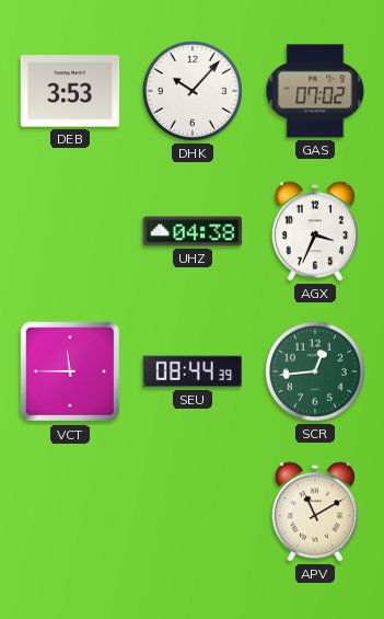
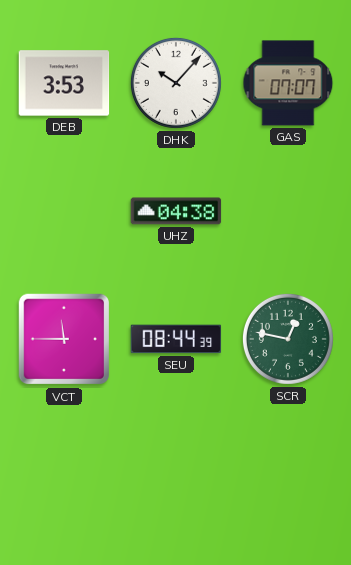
GAS: 07:02 -> 07:07
AGX: 3:34 -> none
SCR: 12:44 -> 12:47
APV: 11:10 -> none
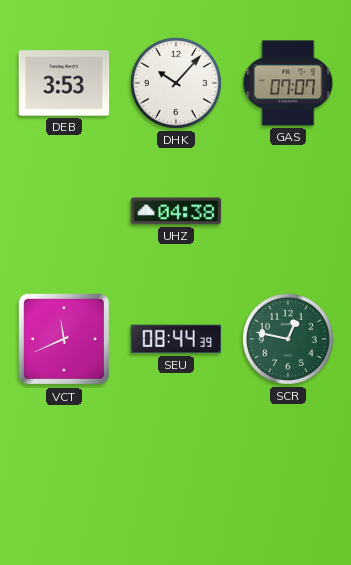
VCT: 11:45 -> 11:41
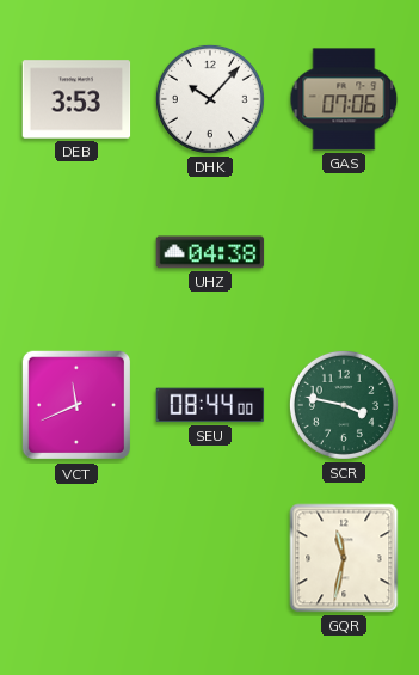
GAS: 07:07 -> 07:06
SEU: 08:44:39 -> 08:44:00
SCR: 12:47 -> 3:47
GQR: none -> 11:32
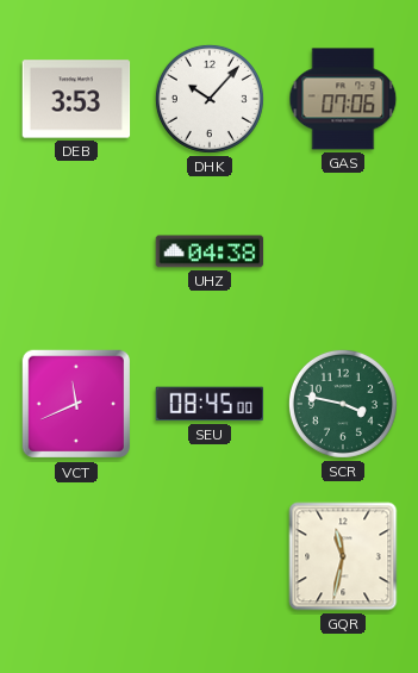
SEU: 08:44 -> 08:45
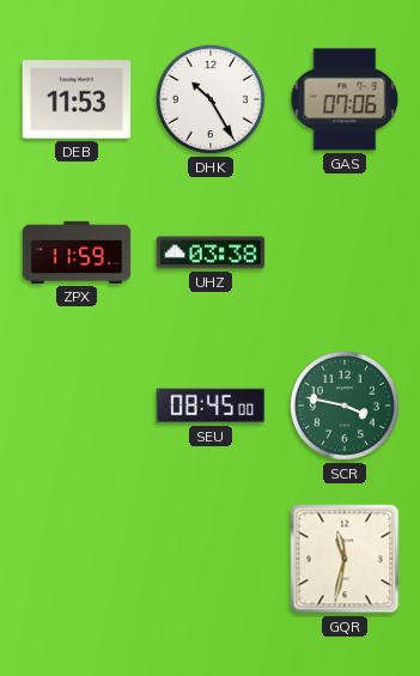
DEB: 3:53 -> 11:53
DHK: 10:07 -> 10:25
ZPX: none -> 11:59
UHZ: 04:38 -> 03:38
VCT: 11:41 -> none
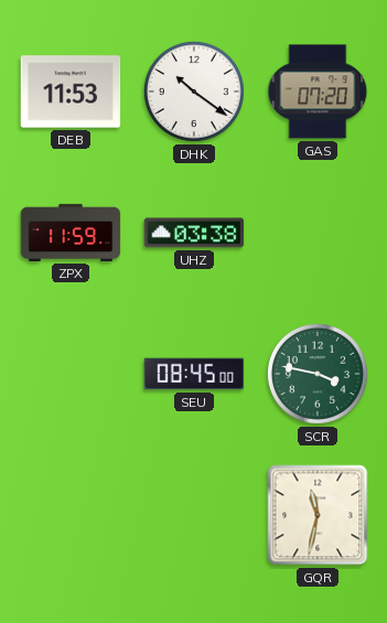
DHK: 10:25 -> 10:21
GAS: 07:06 -> 07:20
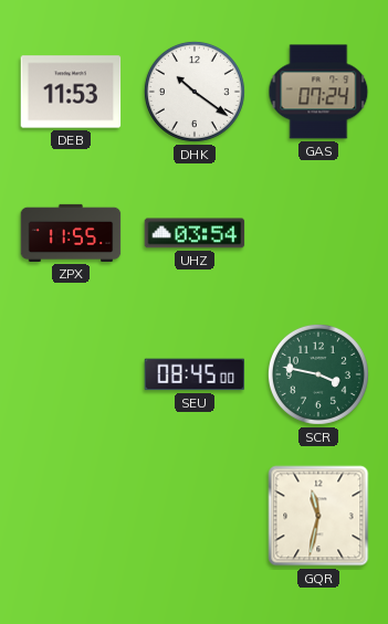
GAS: 07:20 -> 07:24
ZPX: 11:59 -> 11:55
UHZ: 03:38 -> 03:54
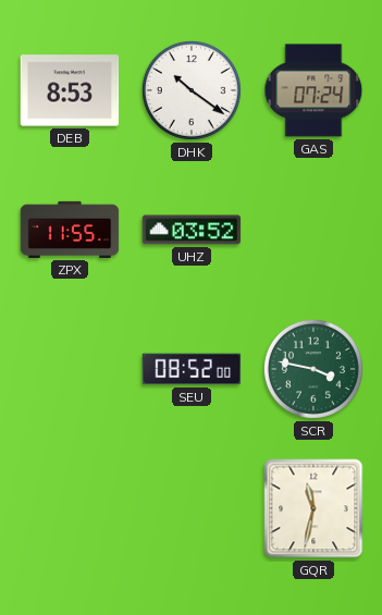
DEB: 11:53 -> 8:53
UHZ: 03:54 -> 03:52
SEU: 08:45 -> 08:52
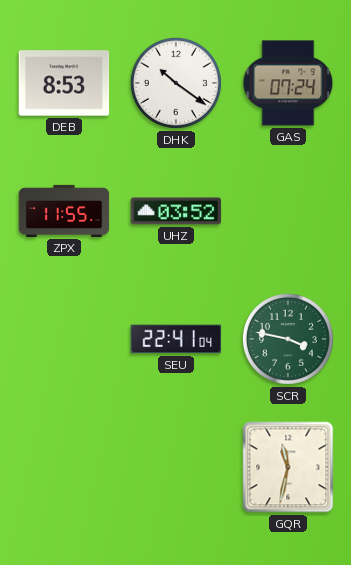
SEU: 08:52 -> 22:41
